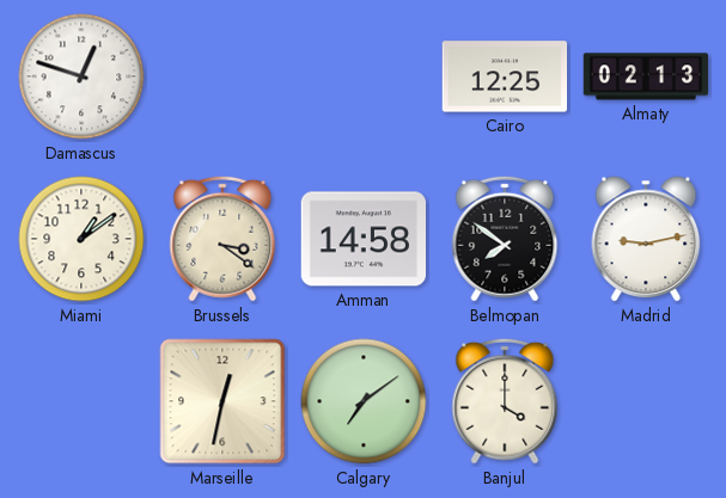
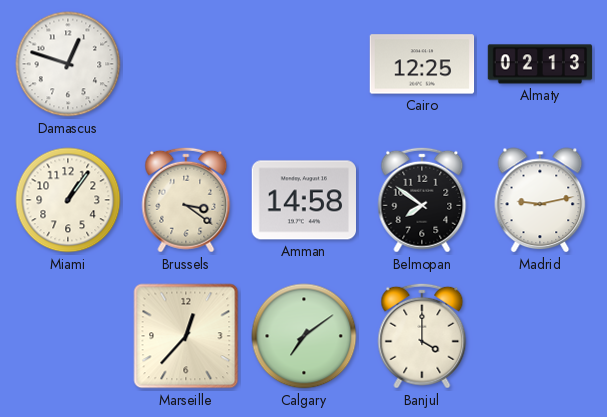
Miami: 1:09 -> 1:06
Marseille: 12:32 -> 12:37
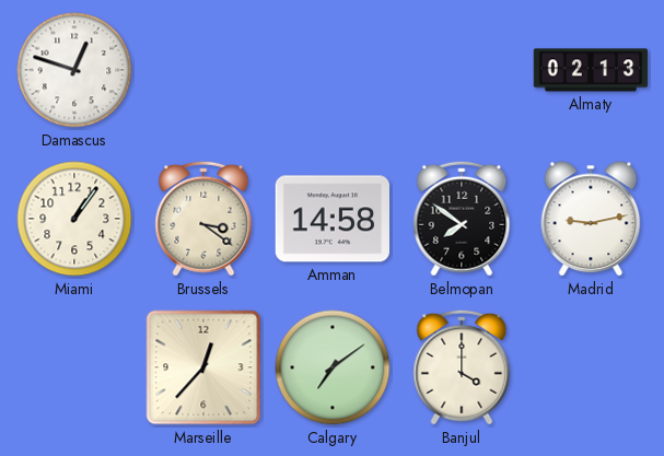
Cairo: 12:25 -> none
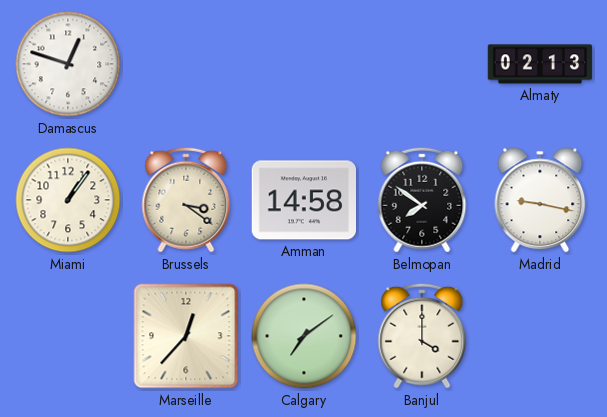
Madrid: 9:13 -> 9:17
